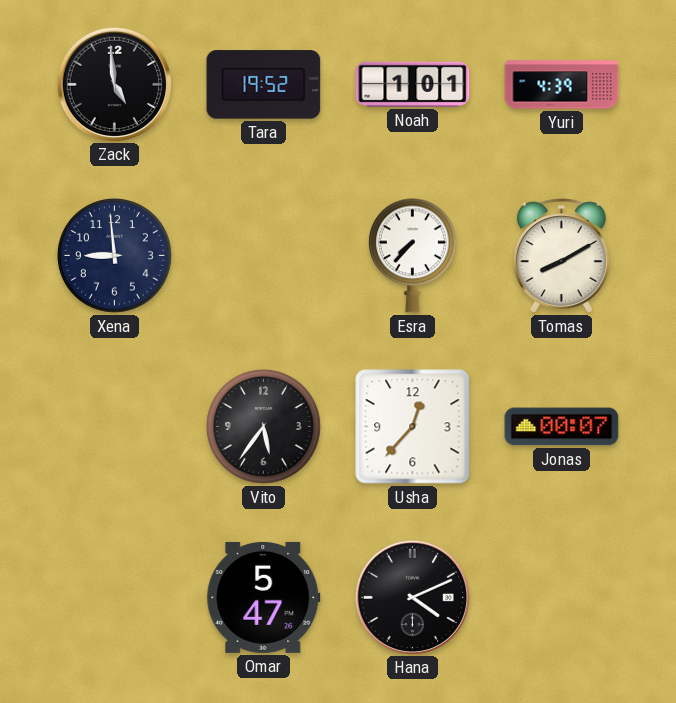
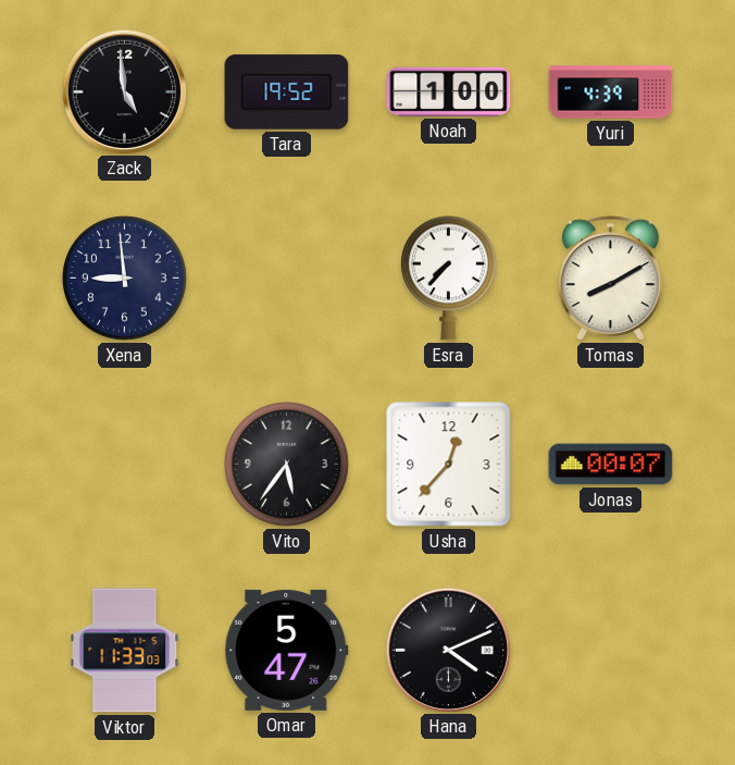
Noah: 1:01 -> 1:00
Viktor: none -> 11:33
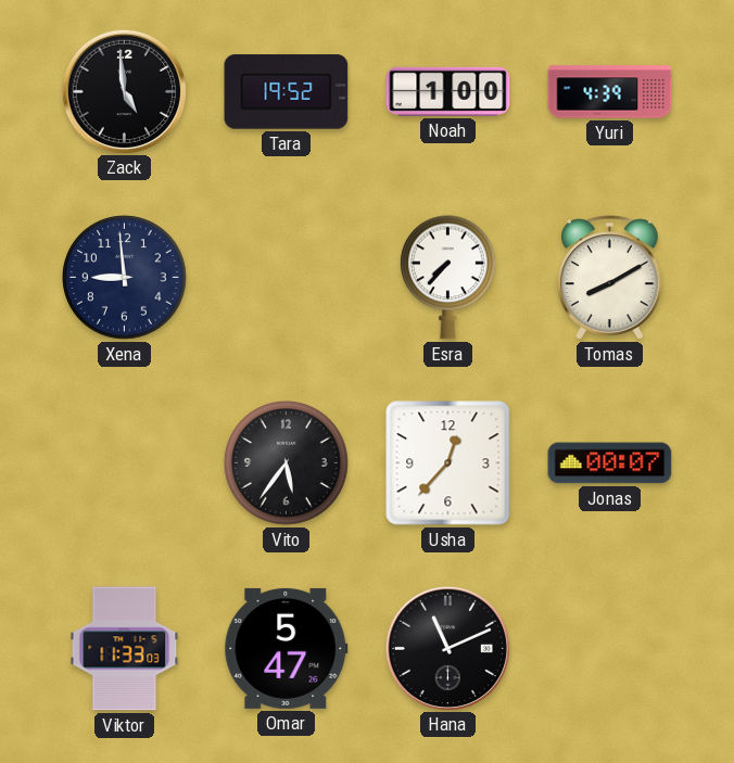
Hana: 4:11 -> 11:11
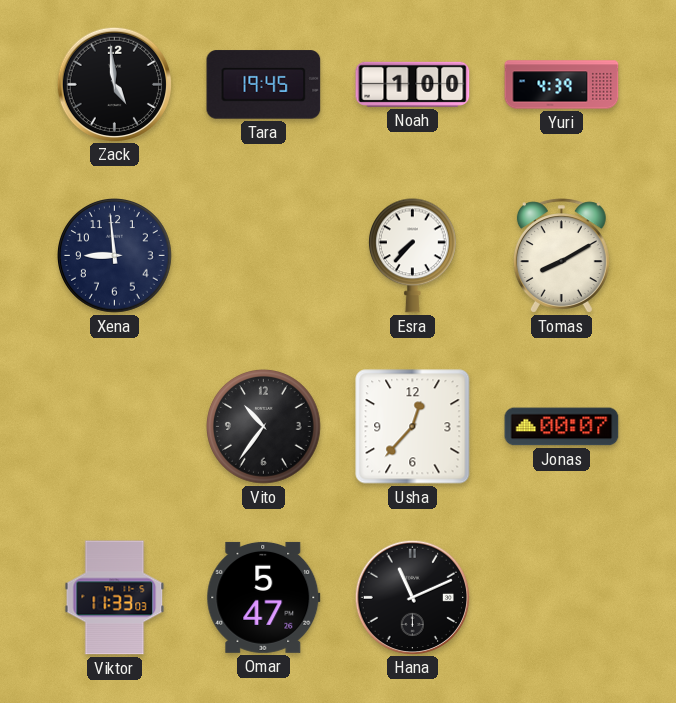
Tara: 19:52 -> 19:45
Vito: 5:36 -> 10:36
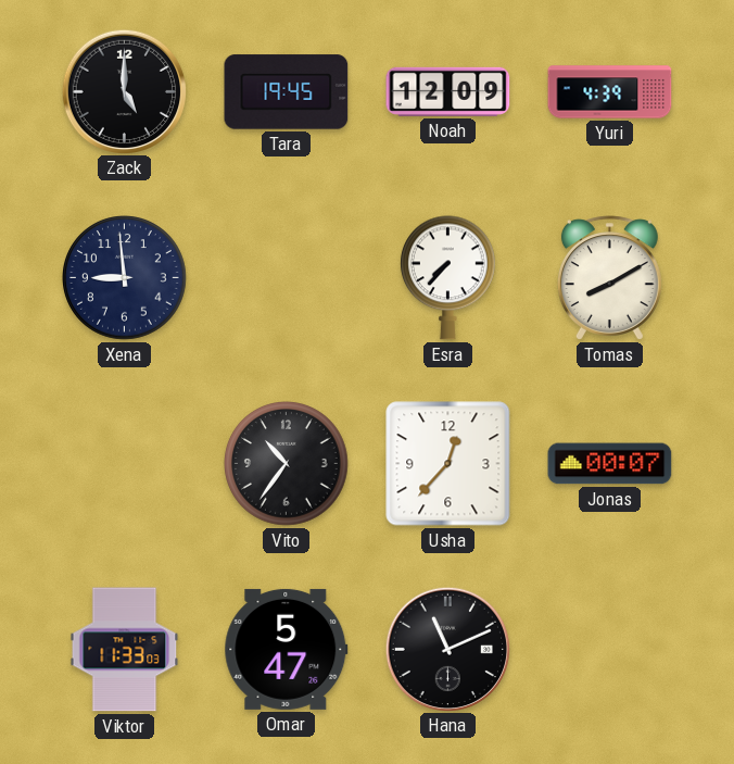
Zack: 4:59 -> 5:00
Noah: 1:00 -> 12:09
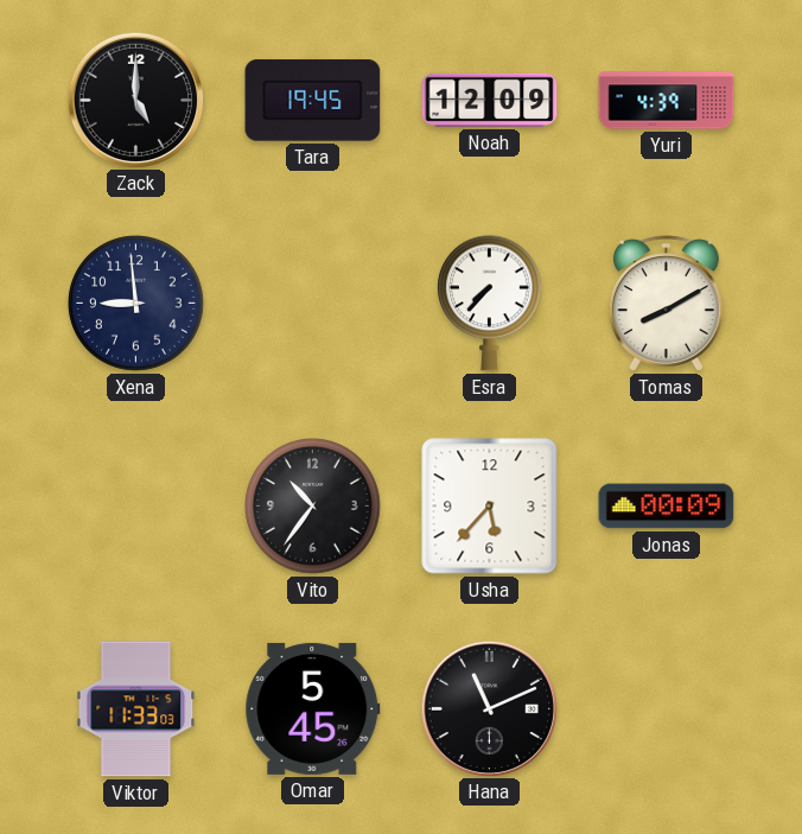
Usha: 12:37 -> 5:37
Jonas: 00:07 -> 00:09
Omar: 5:47 -> 5:45
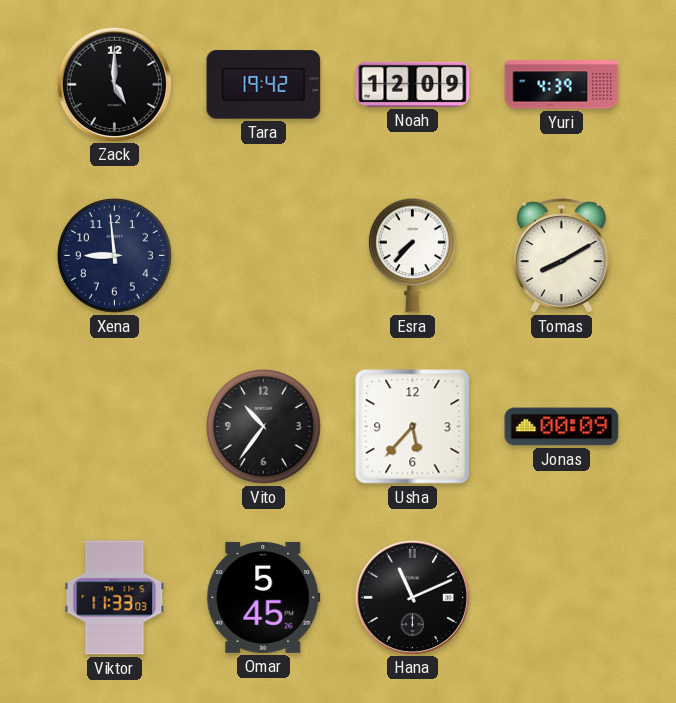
Tara: 19:45 -> 19:42
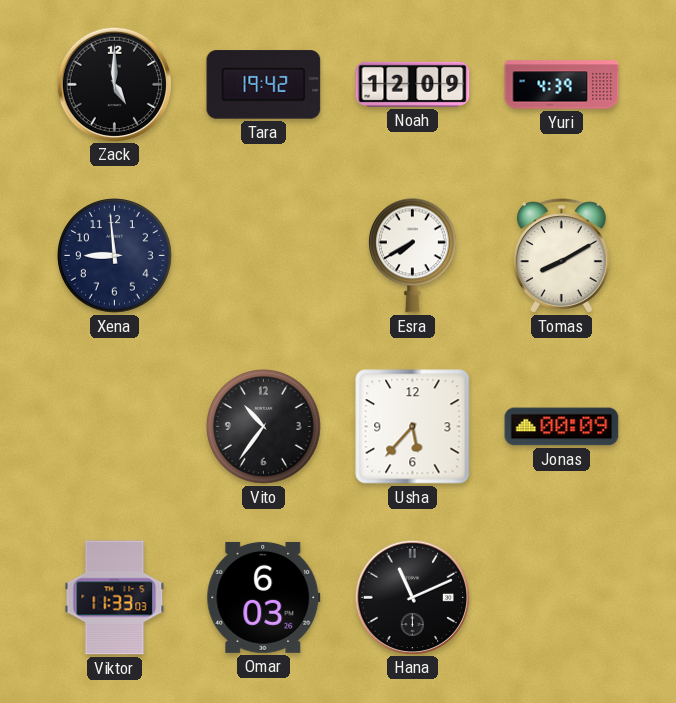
Esra: 7:37 -> 7:40
Omar: 5:45 -> 6:03
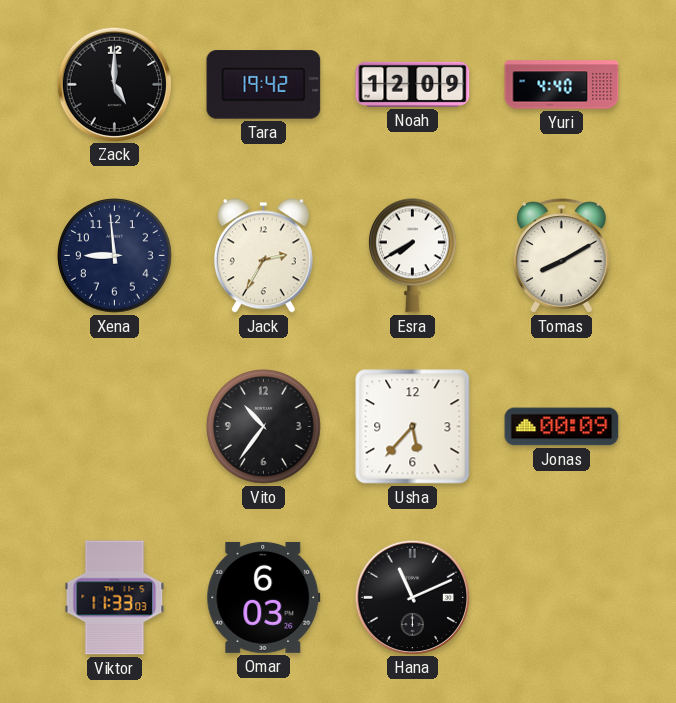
Yuri: 4:39 -> 4:40
Jack: none -> 2:35
